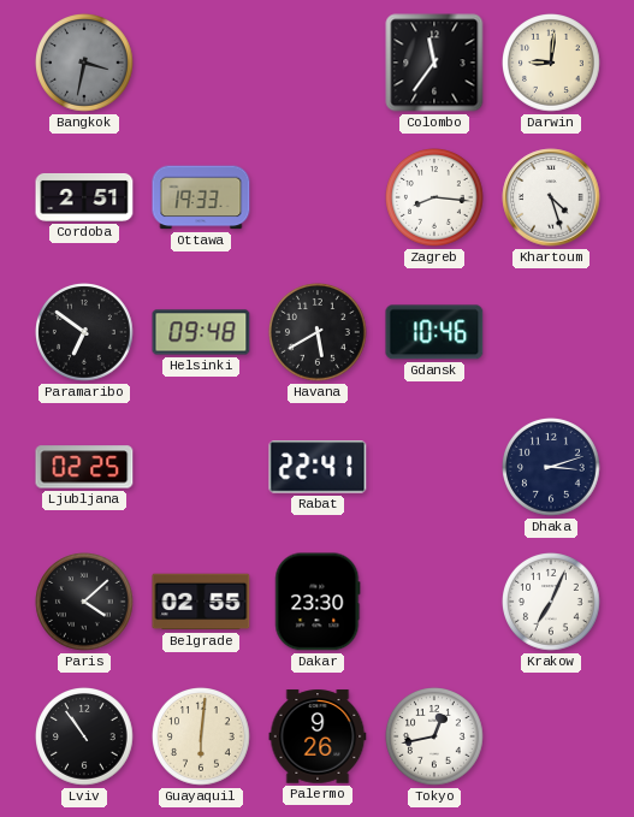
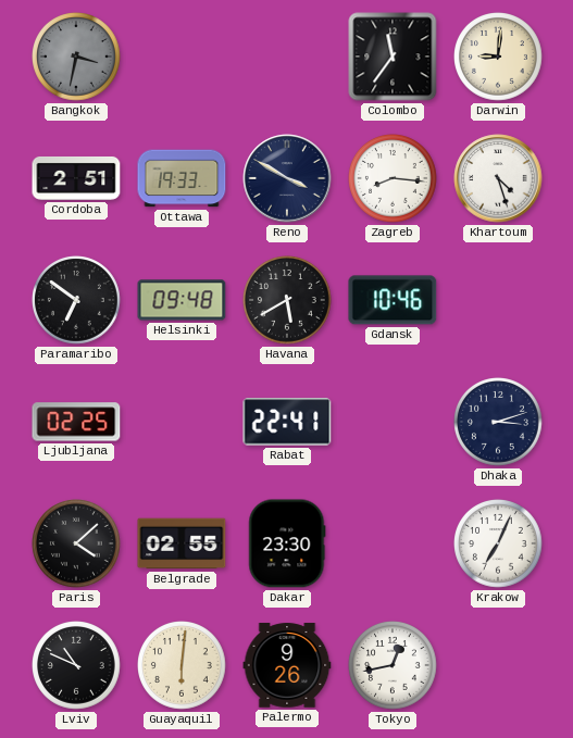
Reno: none -> 3:50
Lviv: 10:54 -> 10:49
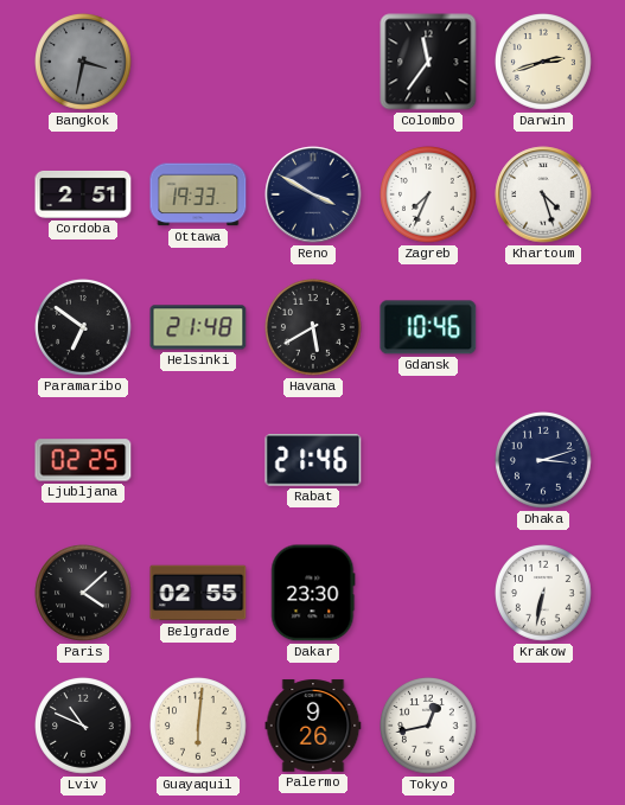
Darwin: 9:01 -> 2:42
Zagreb: 8:16 -> 7:34
Helsinki: 09:48 -> 21:48
Rabat: 22:41 -> 21:46
Krakow: 7:04 -> 6:32
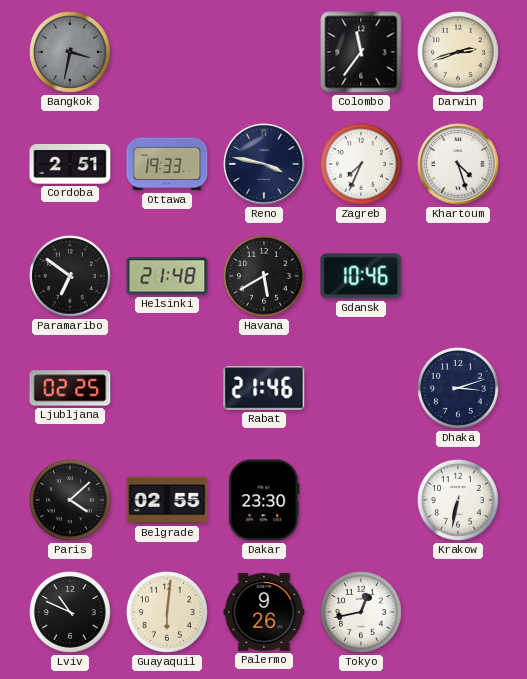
Reno: 3:50 -> 3:47
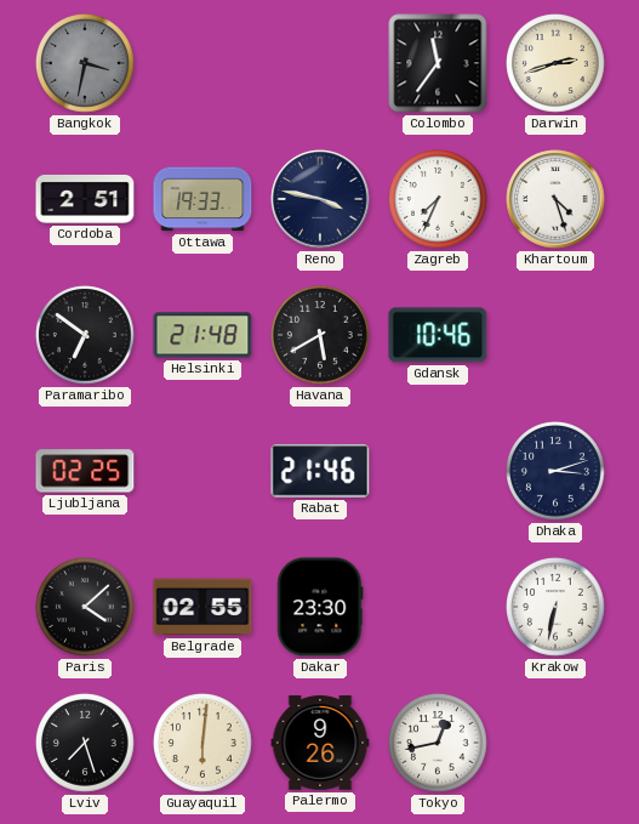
Lviv: 10:49 -> 7:27
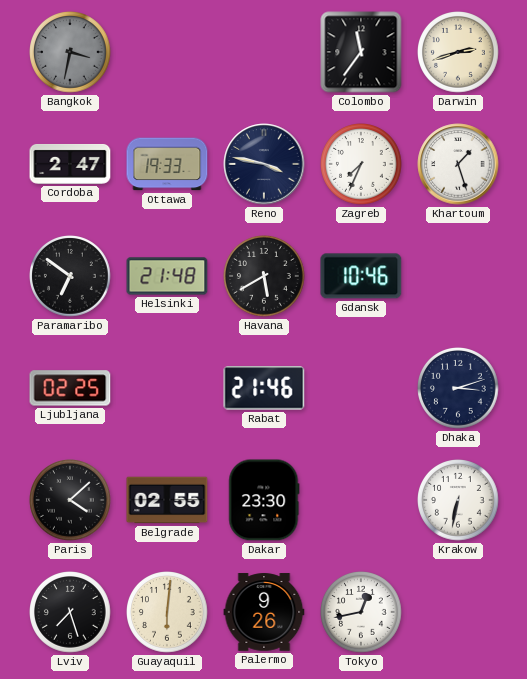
Cordoba: 2:51 -> 2:47
Khartoum: 4:27 -> 1:27
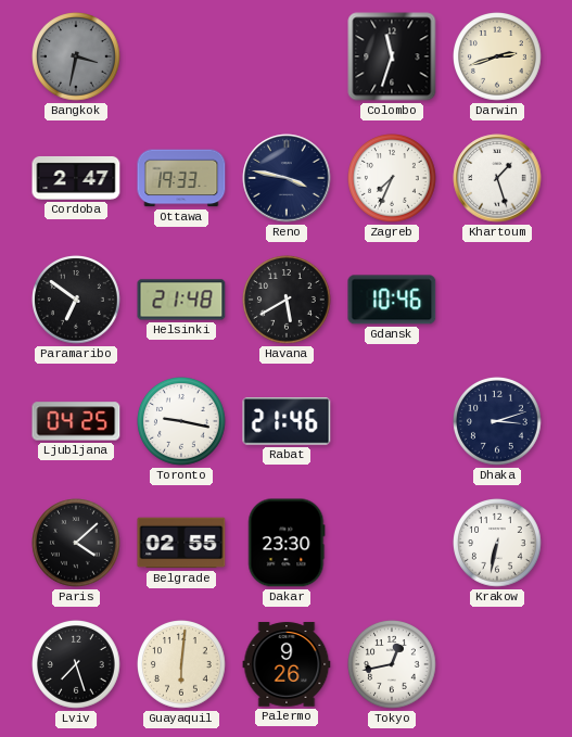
Colombo: 11:36 -> 11:33
Ljubljana: 02:25 -> 04:25
Toronto: none -> 9:17
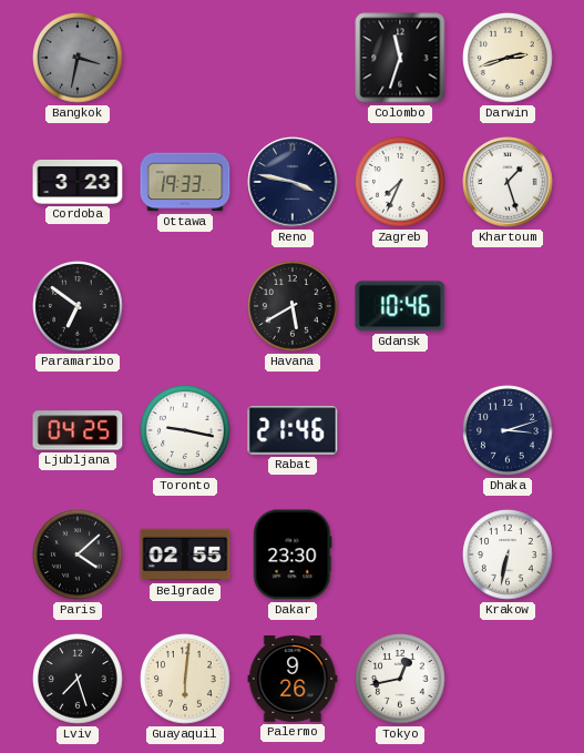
Cordoba: 2:47 -> 3:23
Helsinki: 21:48 -> none
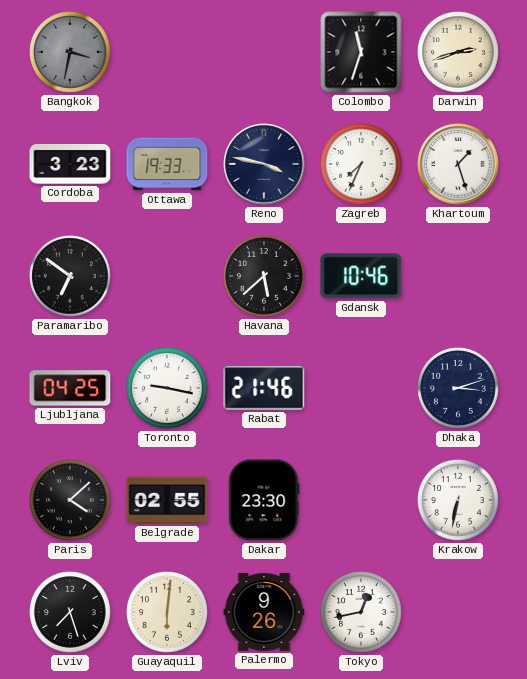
Havana: 5:40 -> 5:38
